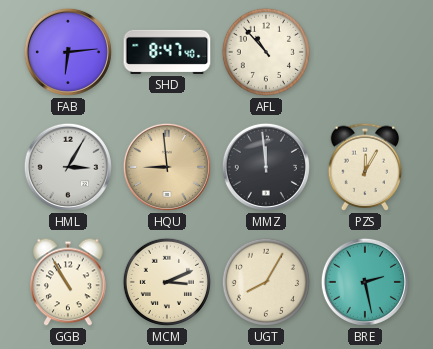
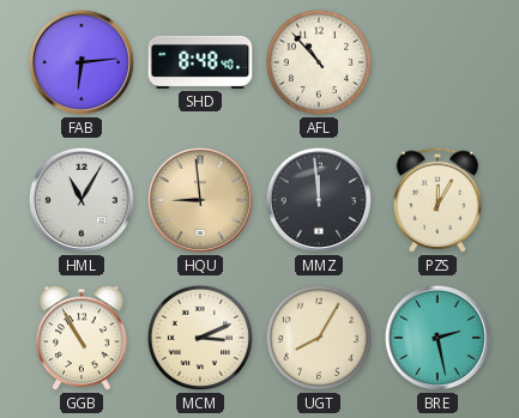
SHD: 8:47 -> 8:48
HML: 3:05 -> 11:05
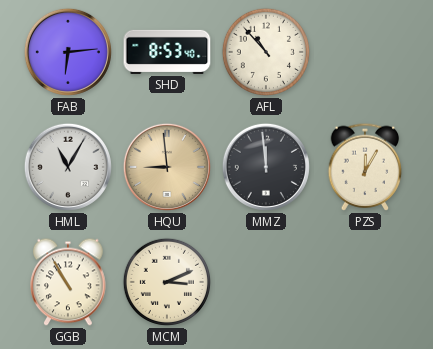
SHD: 8:48 -> 8:53
UGT: 8:05 -> none
BRE: 2:28 -> none
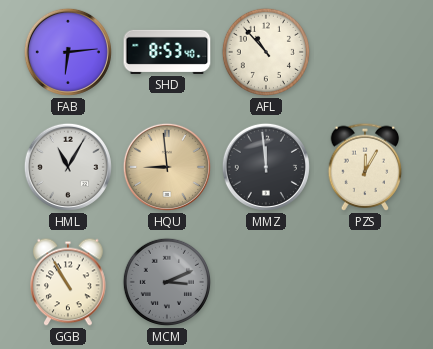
MCM dial: cream -> grey
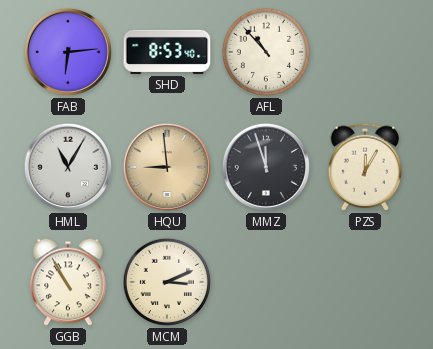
MMZ: 11:59 -> 11:57
MCM dial: grey -> cream
